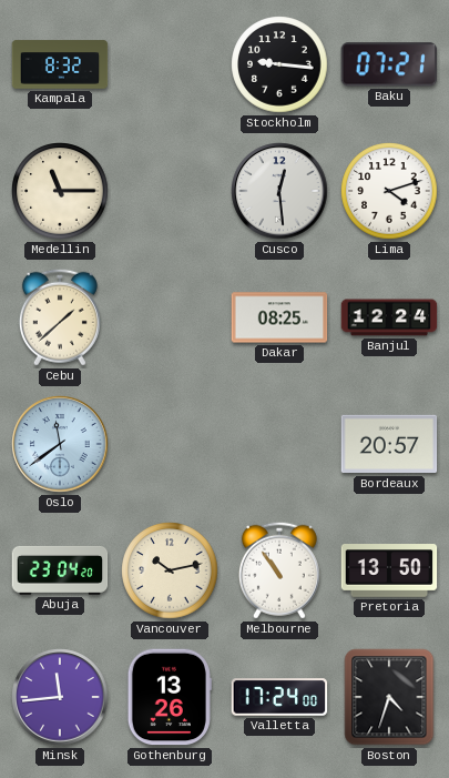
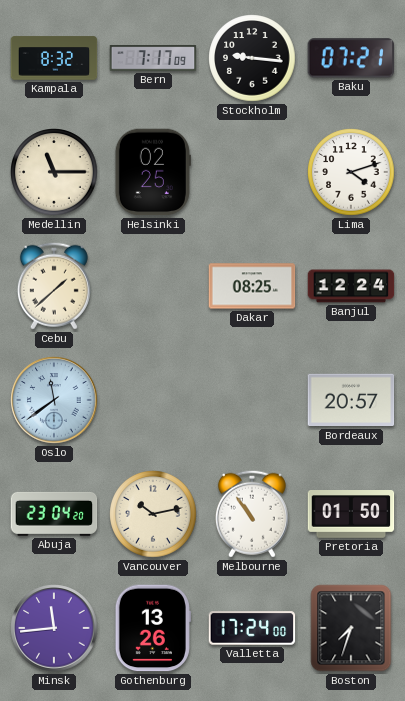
Bern: none -> 7:17
Helsinki: none -> 02:25
Cusco: 12:29 -> none
Pretoria: 13:50 -> 01:50
Boston: 4:33 -> 7:33
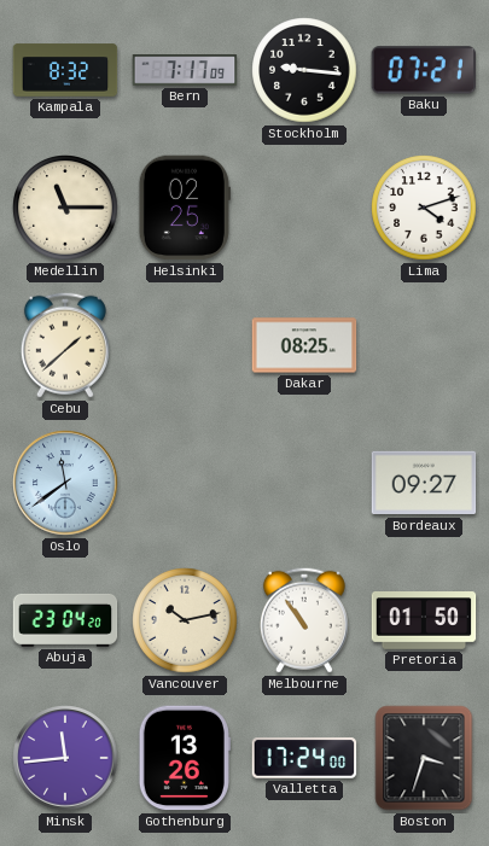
Banjul: 12:24 -> none
Bordeaux: 20:57 -> 09:27
Boston: 7:33 -> 3:33
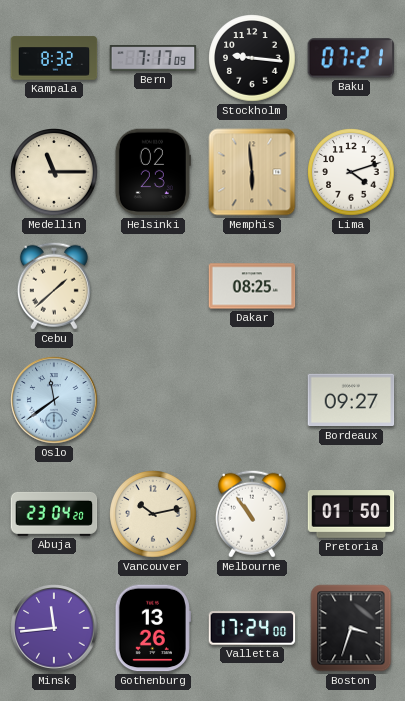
Helsinki: 02:25 -> 02:23
Memphis: none -> 5:59
